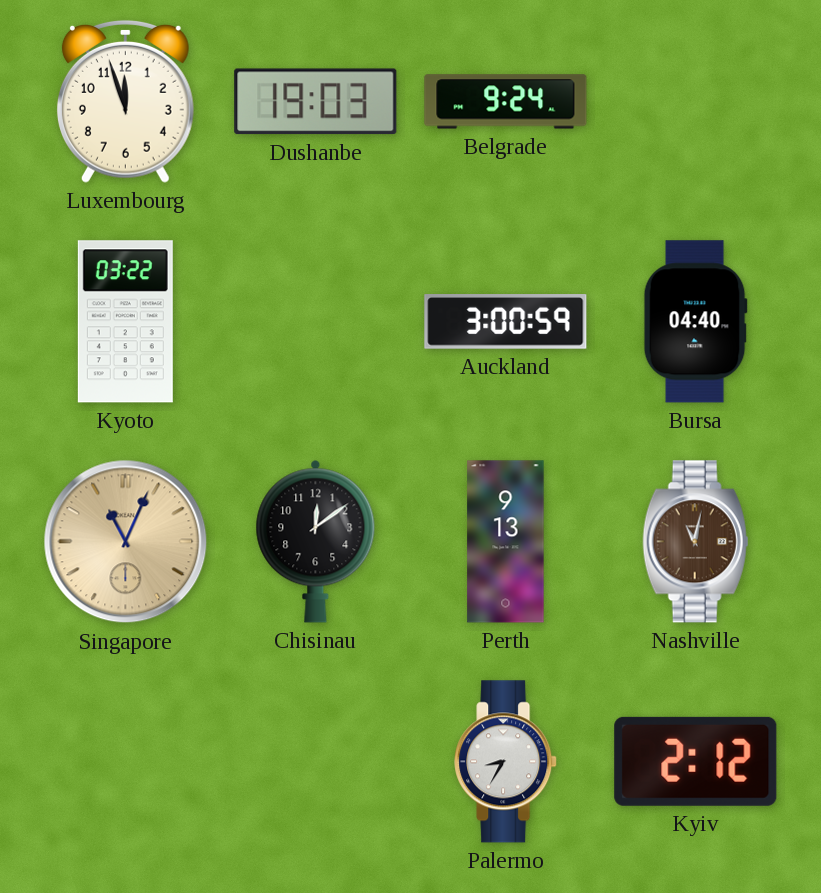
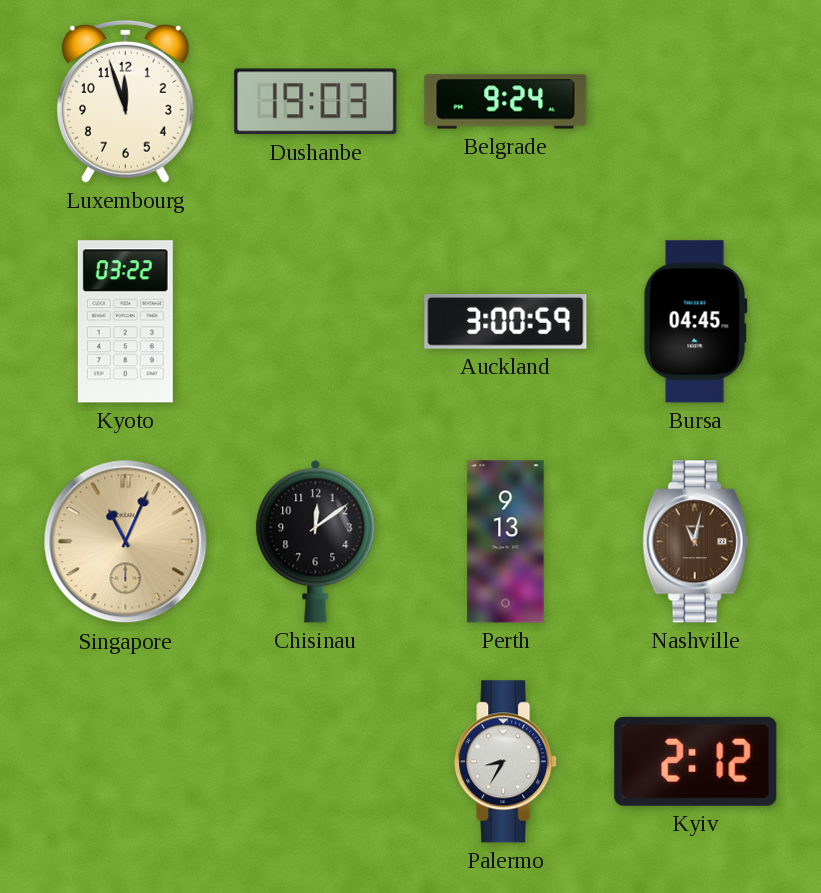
Bursa: 04:40 -> 04:45
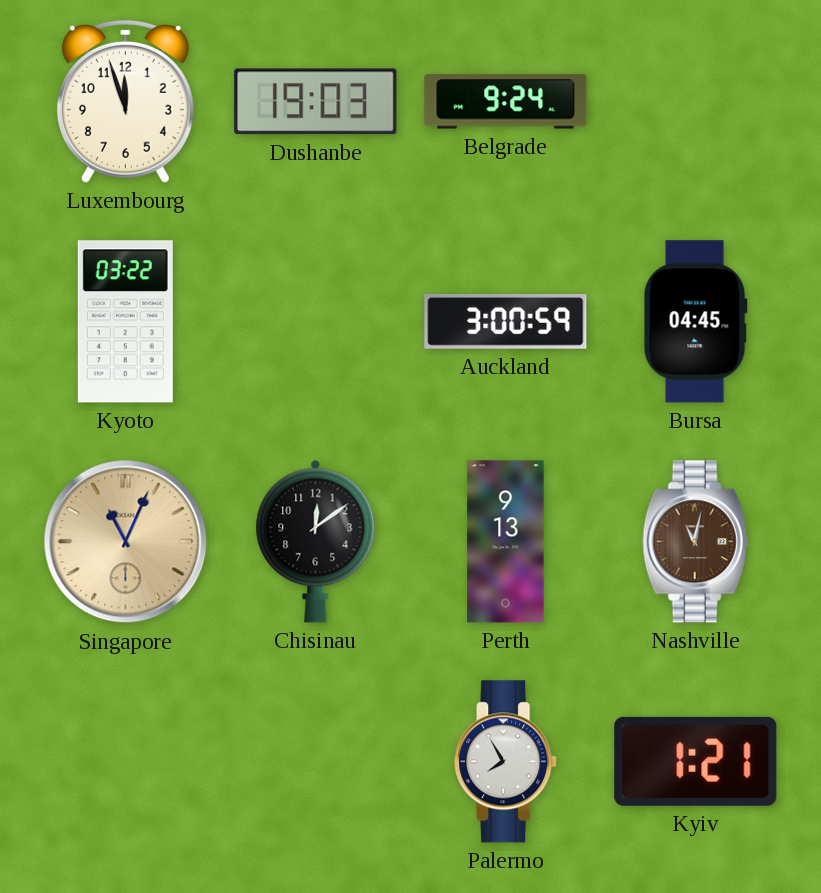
Palermo: 8:35 -> 7:55
Kyiv: 2:12 -> 1:21
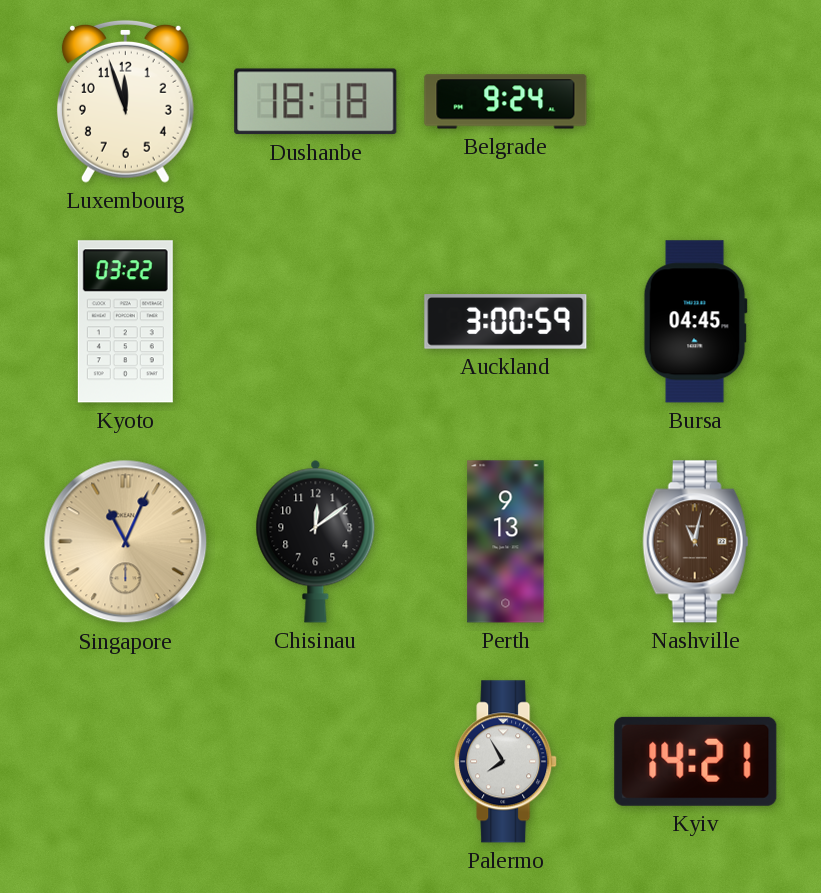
Dushanbe: 19:03 -> 18:18
Kyiv: 1:21 -> 14:21
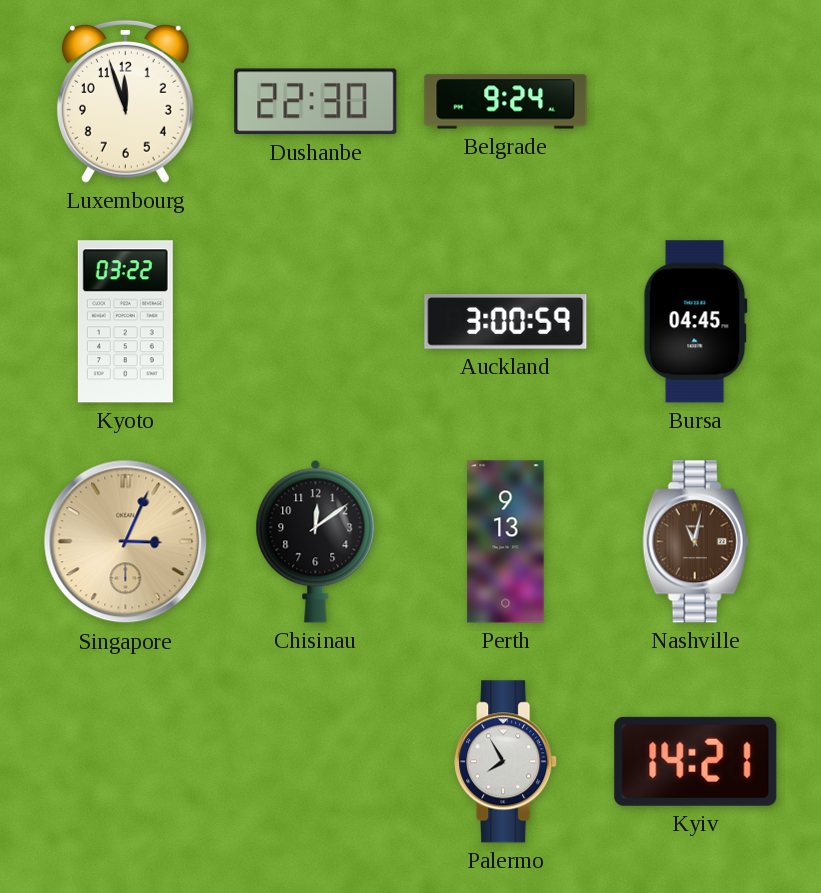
Dushanbe: 18:18 -> 22:30
Singapore: 11:04 -> 3:04
